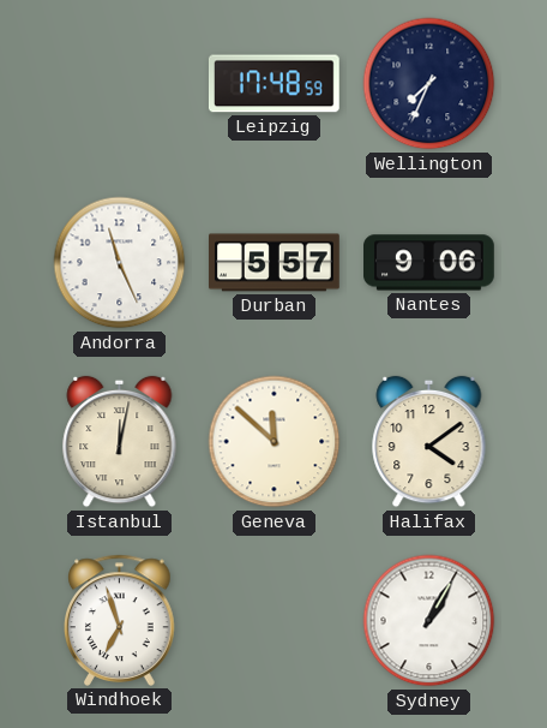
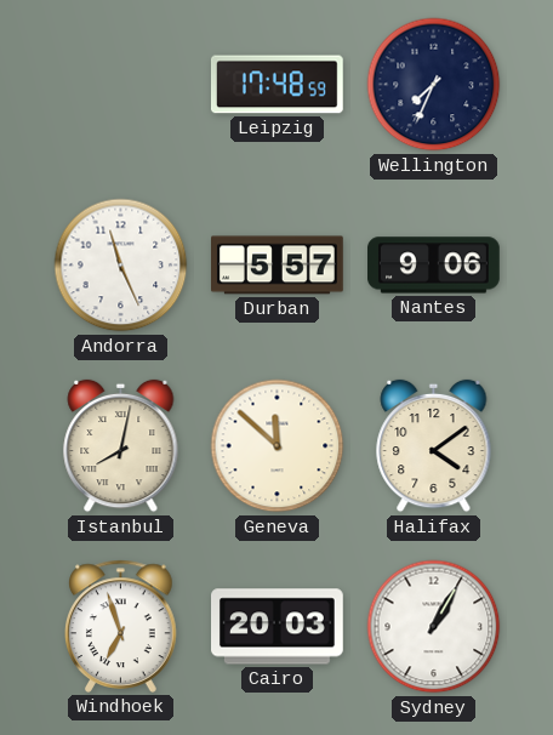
Istanbul: 12:02 -> 8:02
Cairo: none -> 20:03
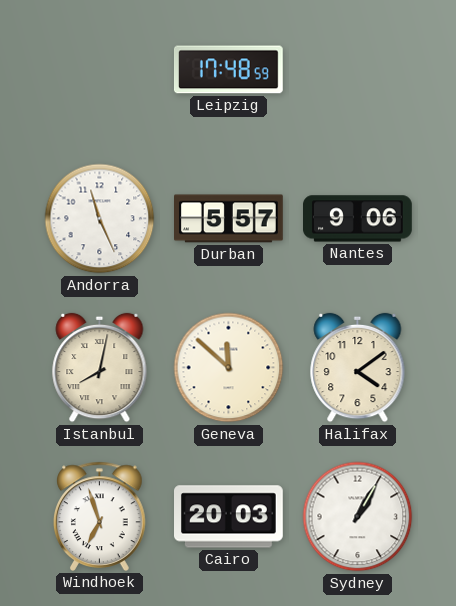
Wellington: 7:34 -> none
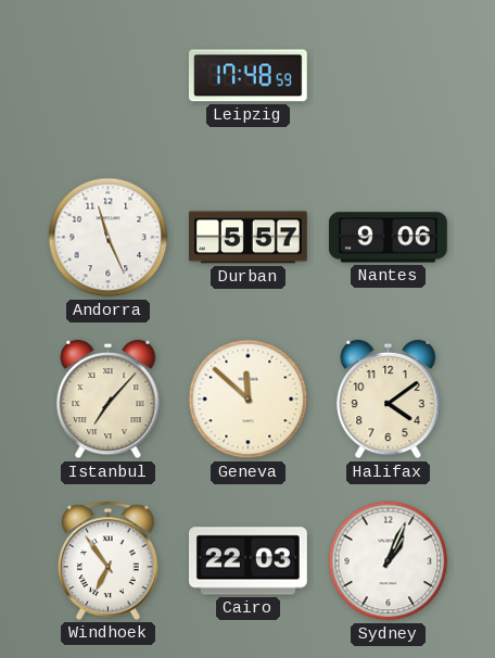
Istanbul: 8:02 -> 7:07
Windhoek: 6:57 -> 6:54
Cairo: 20:03 -> 22:03
Sydney: 1:05 -> 1:04
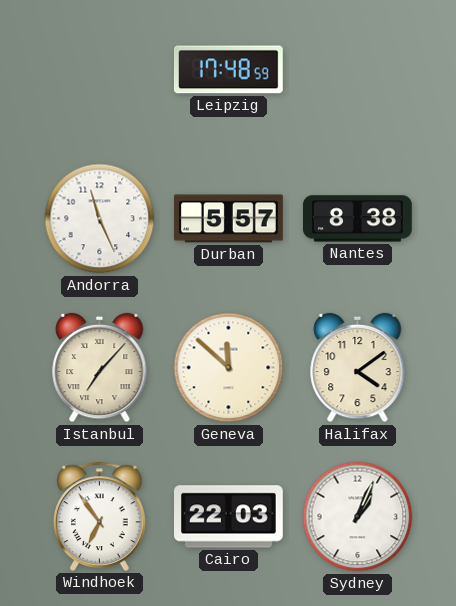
Nantes: 9:06 -> 8:38
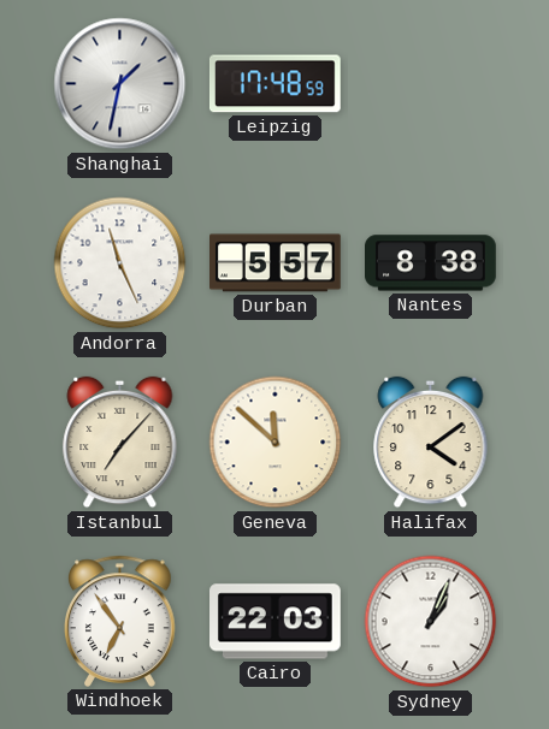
Shanghai: none -> 1:32
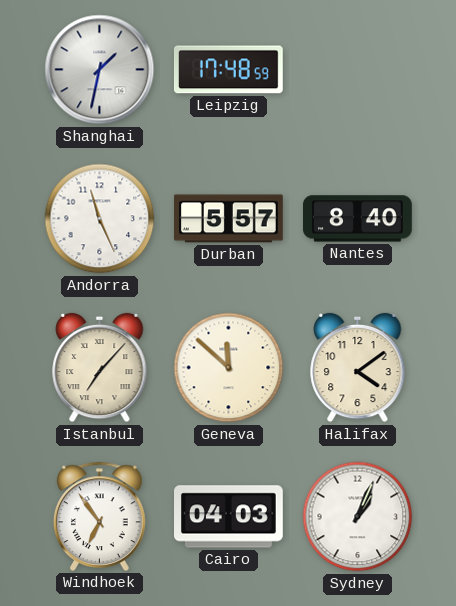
Nantes: 8:38 -> 8:40
Cairo: 22:03 -> 04:03
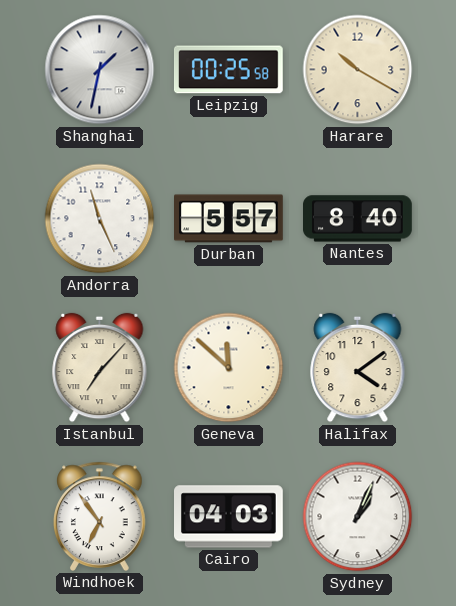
Leipzig: 17:48 -> 00:25
Harare: none -> 10:20
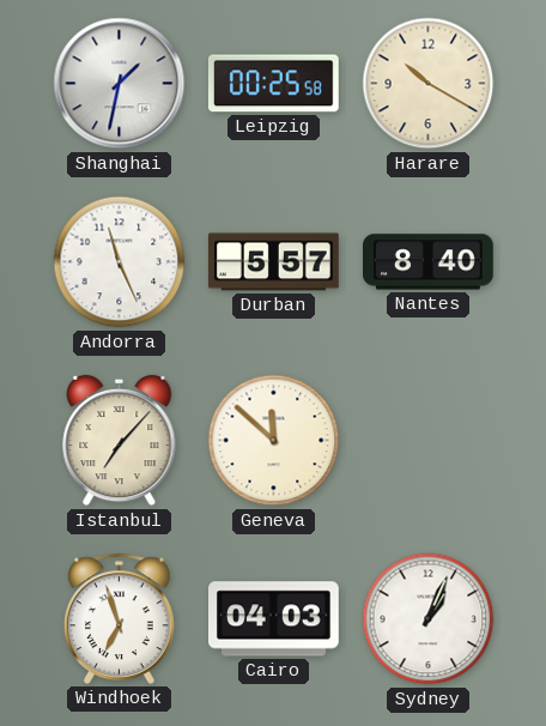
Halifax: 4:09 -> none
Windhoek: 6:54 -> 6:57
